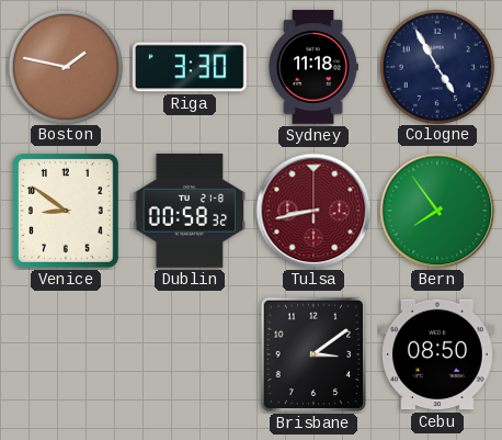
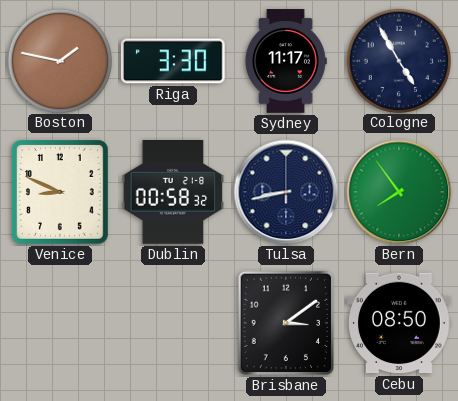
Sydney: 11:18 -> 11:17
Venice: 8:51 -> 8:49
Tulsa dial: burgundy -> navy
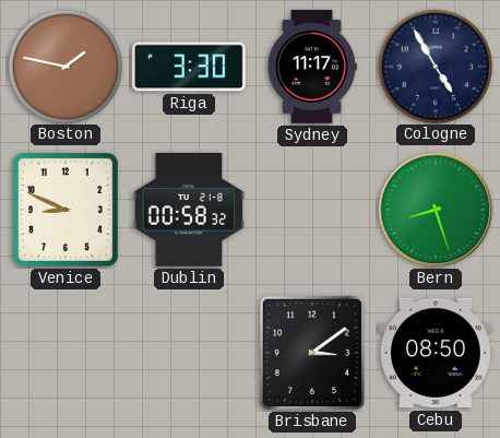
Tulsa: 8:43 -> none
Bern: 7:54 -> 8:27
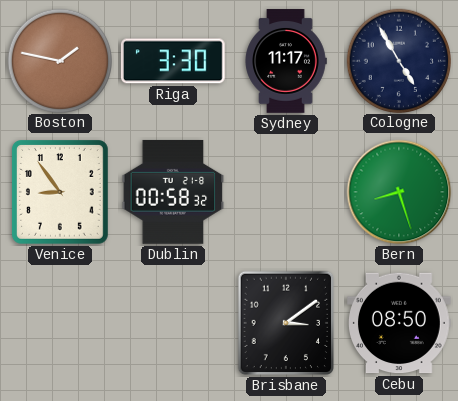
Venice: 8:49 -> 8:54
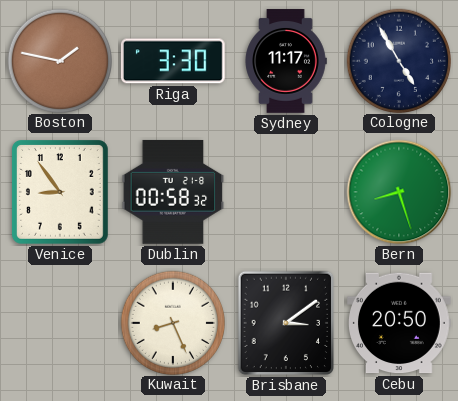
Kuwait: none -> 8:26
Cebu: 08:50 -> 20:50
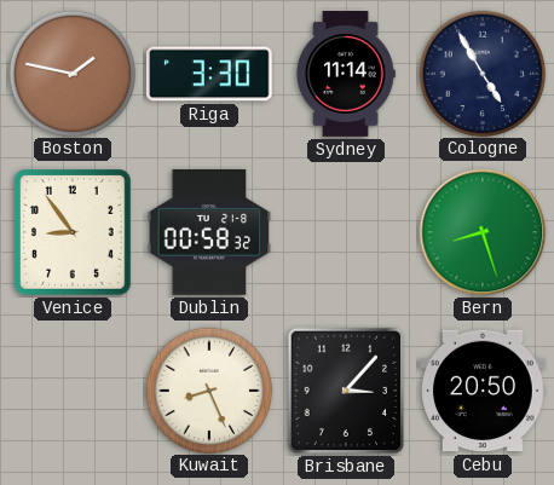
Sydney: 11:17 -> 11:14
Brisbane: 3:09 -> 3:07
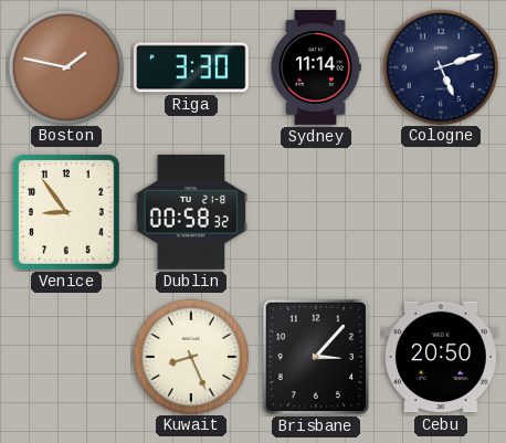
Cologne: 4:55 -> 5:12
Bern: 8:27 -> none
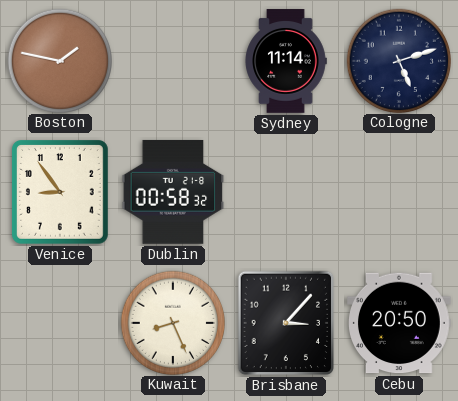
Riga: 3:30 -> none
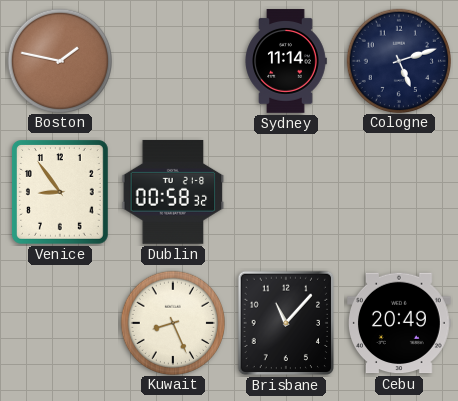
Brisbane: 3:07 -> 11:07
Cebu: 20:50 -> 20:49
